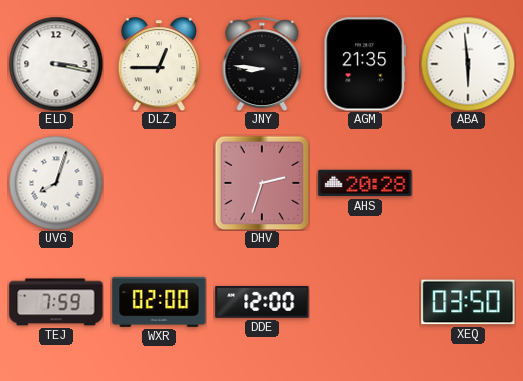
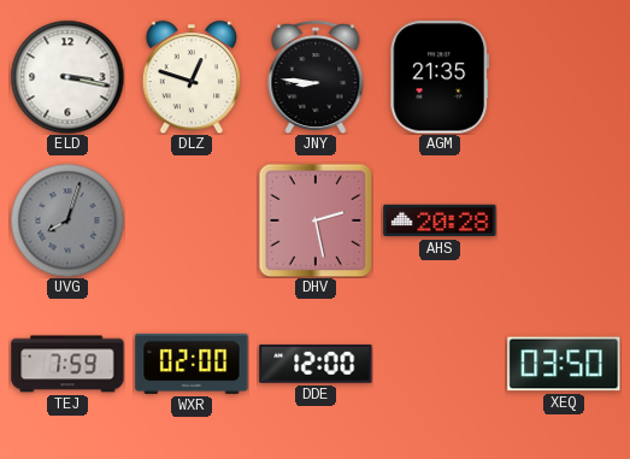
DLZ: 12:45 -> 12:48
ABA: 5:59 -> none
UVG dial: white -> grey
DHV: 2:33 -> 2:28
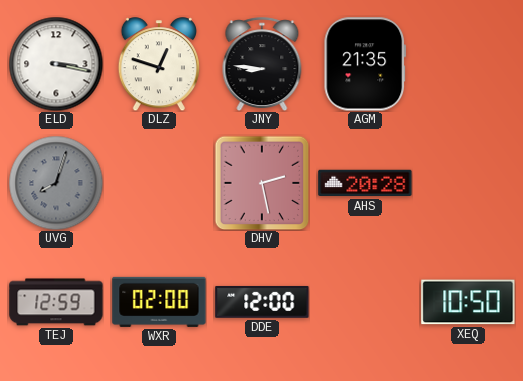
TEJ: 7:59 -> 12:59
XEQ: 03:50 -> 10:50
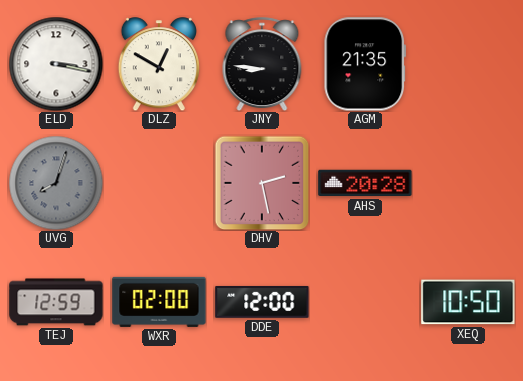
DLZ: 12:48 -> 12:50
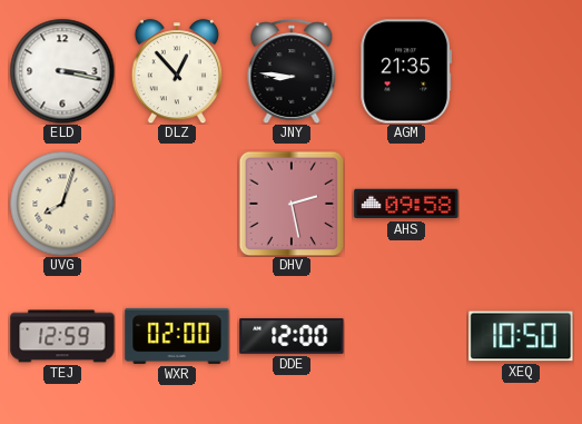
DLZ: 12:50 -> 12:53
UVG dial: grey -> cream
AHS: 20:28 -> 09:58
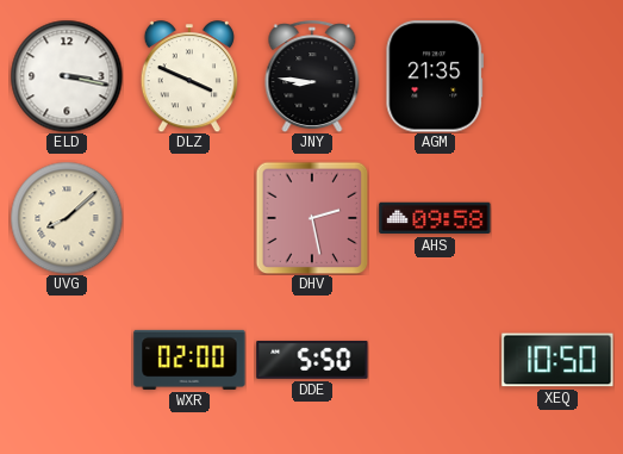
DLZ: 12:53 -> 3:49
UVG: 8:03 -> 8:08
TEJ: 12:59 -> none
DDE: 12:00 -> 5:50
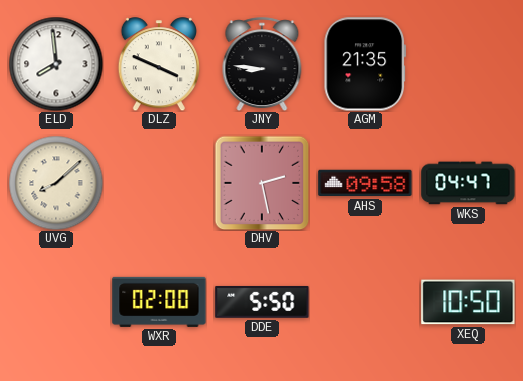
ELD: 3:17 -> 7:59
WKS: none -> 04:47
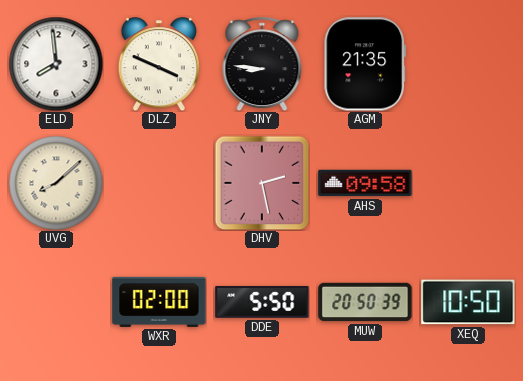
WKS: 04:47 -> none
MUW: none -> 20:50
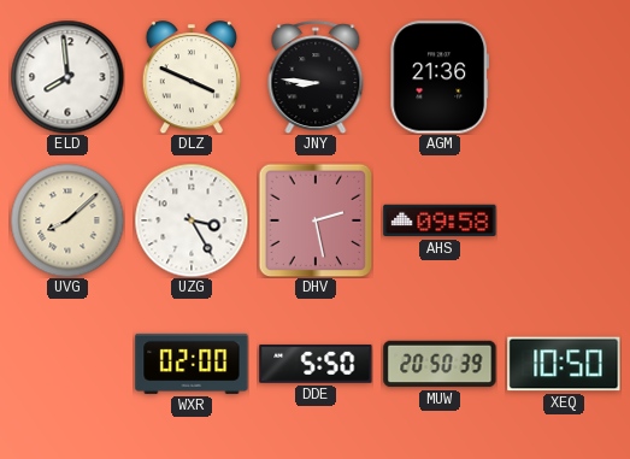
AGM: 21:35 -> 21:36
UZG: none -> 3:25
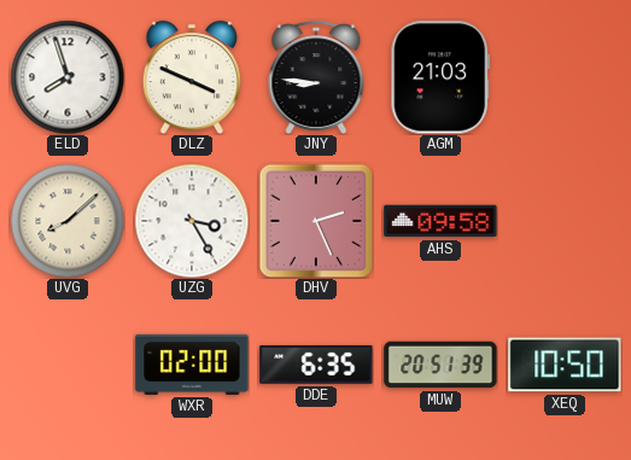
ELD: 7:59 -> 7:57
AGM: 21:36 -> 21:03
DHV: 2:28 -> 2:26
DDE: 5:50 -> 6:35
MUW: 20:50 -> 20:51
